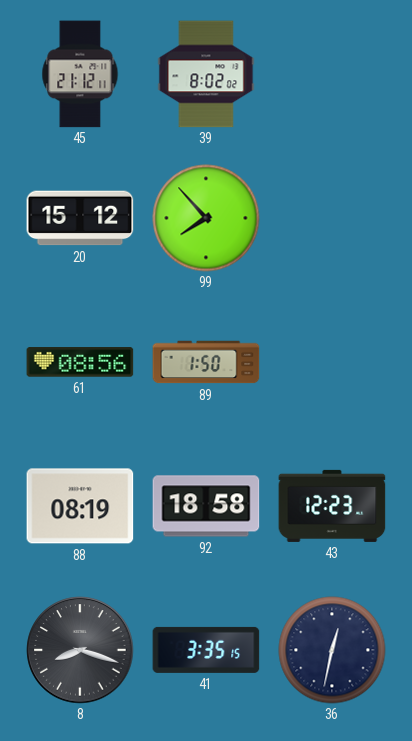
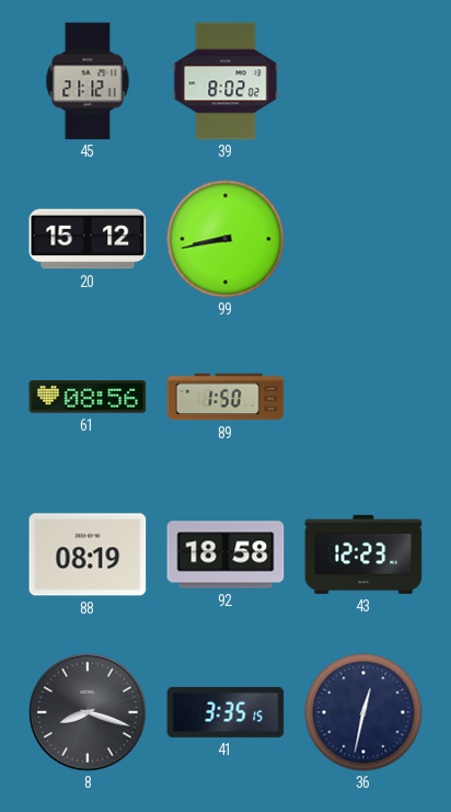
99: 7:53 -> 8:43
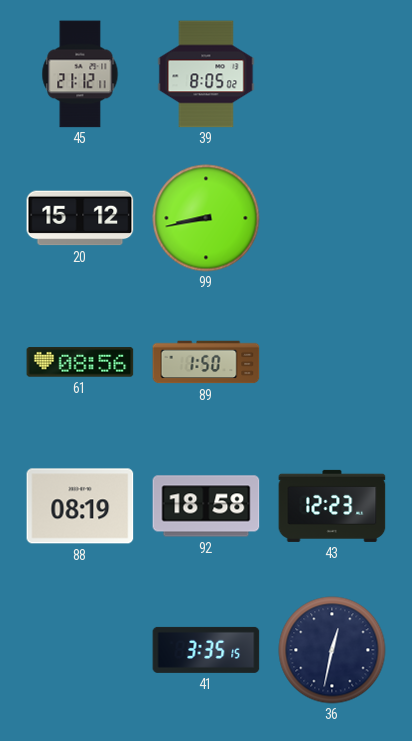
39: 8:02 -> 8:05
8: 8:18 -> none
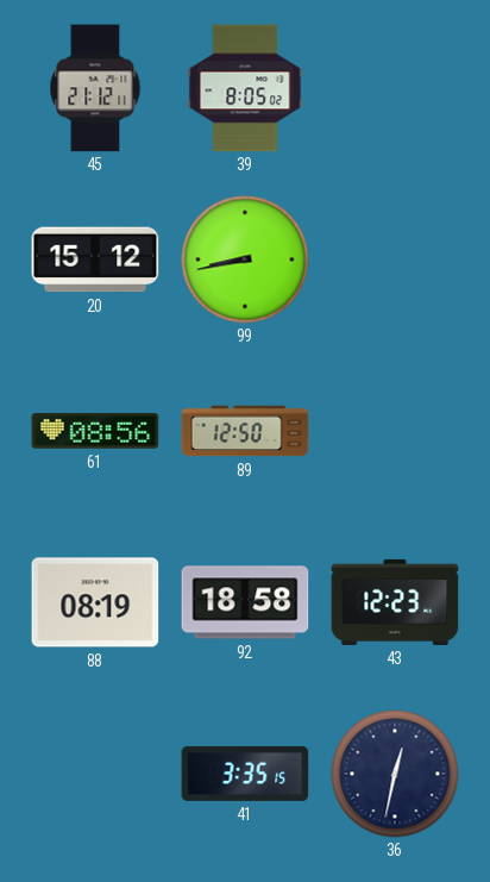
89: 1:50 -> 12:50
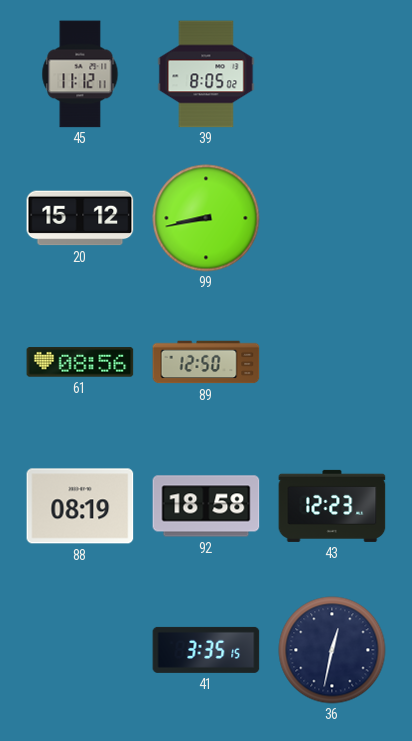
45: 21:12 -> 11:12
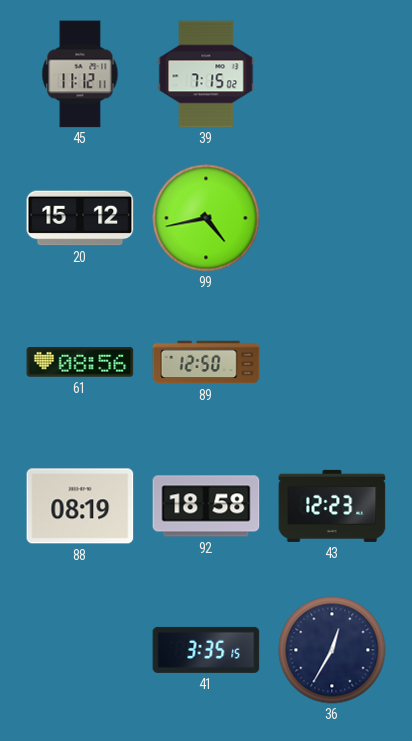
39: 8:05 -> 7:15
99: 8:43 -> 4:43
36: 12:32 -> 12:35
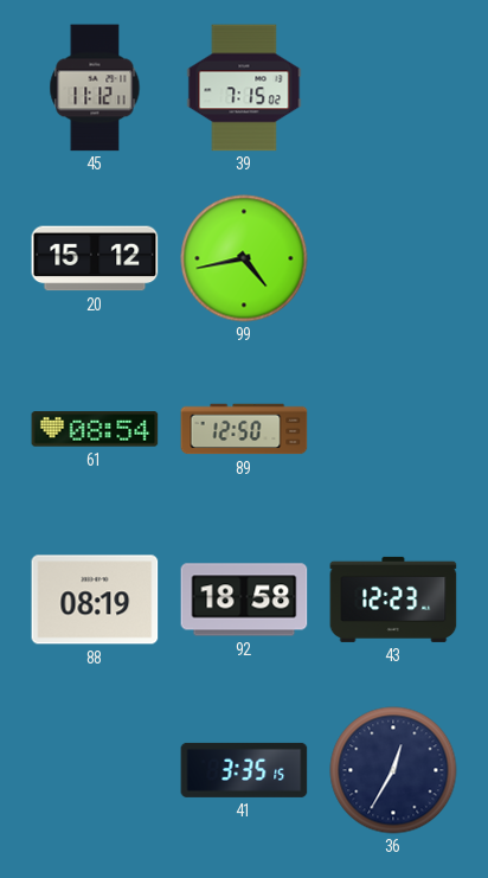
61: 08:56 -> 08:54
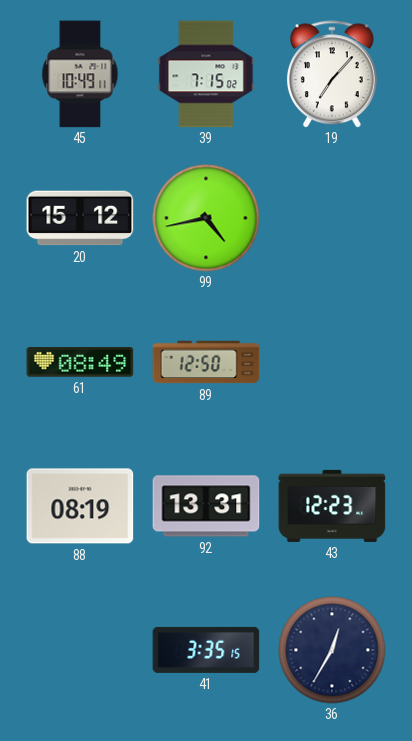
45: 11:12 -> 10:49
19: none -> 7:07
61: 08:54 -> 08:49
92: 18:58 -> 13:31
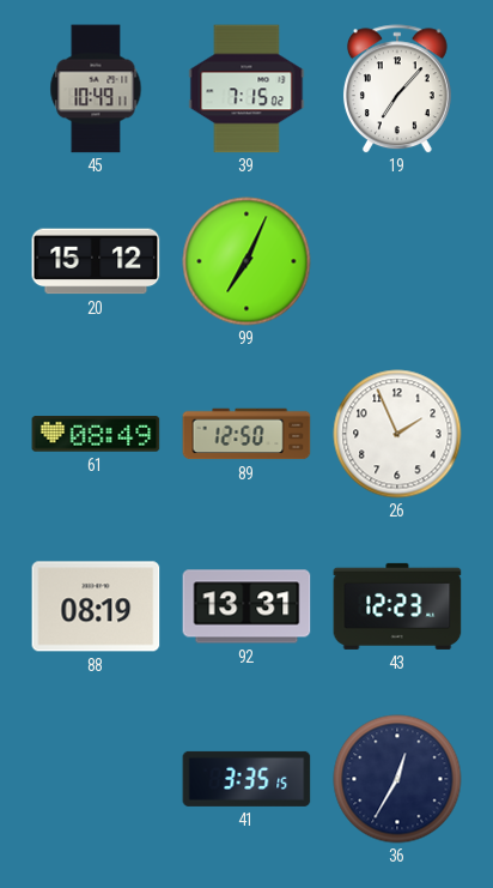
99: 4:43 -> 7:04
26: none -> 1:56
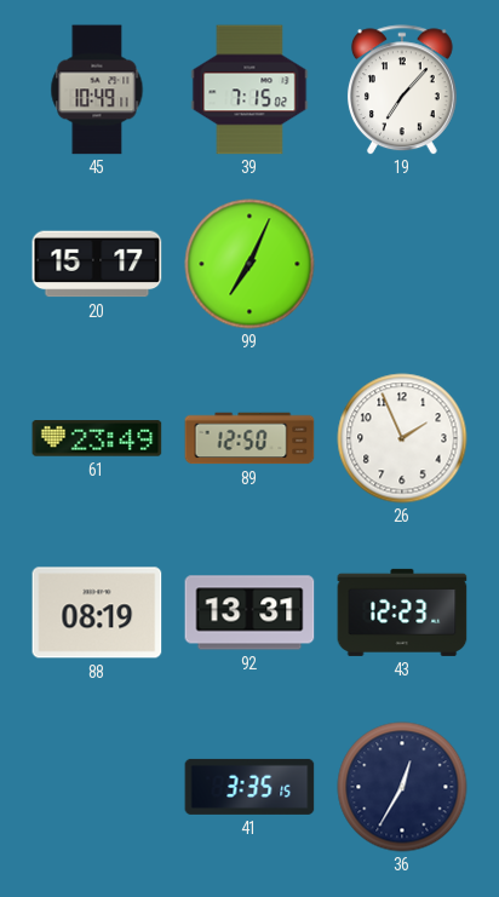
20: 15:12 -> 15:17
61: 08:49 -> 23:49
